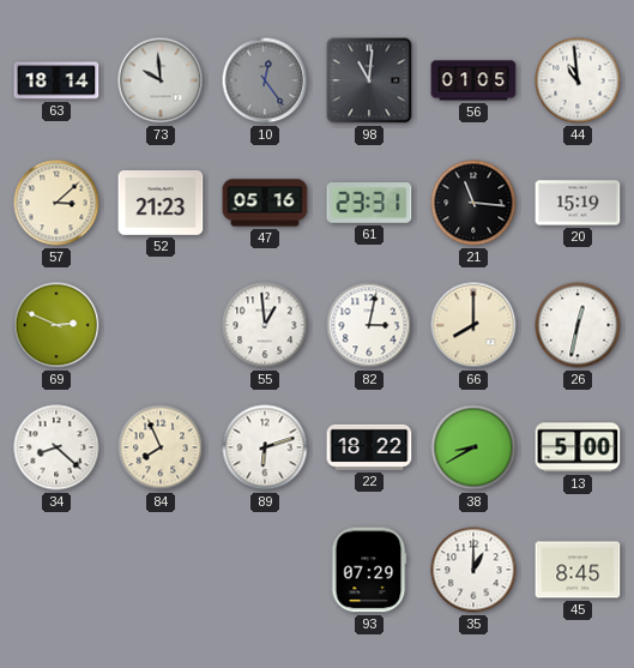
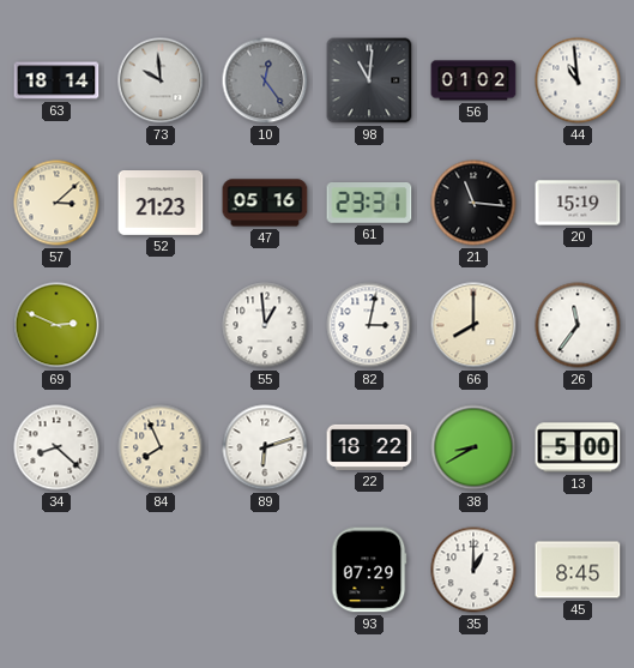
56: 01:05 -> 01:02
26: 12:32 -> 11:36
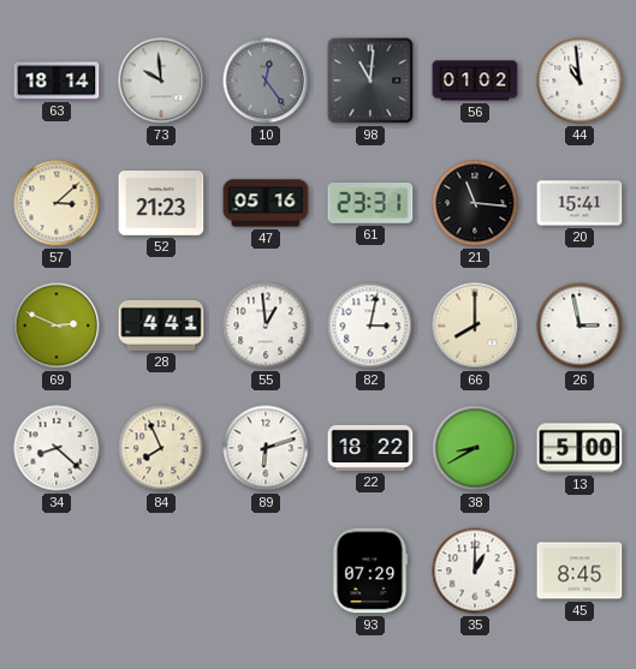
20: 15:19 -> 15:41
28: none -> 4:41
26: 11:36 -> 2:58
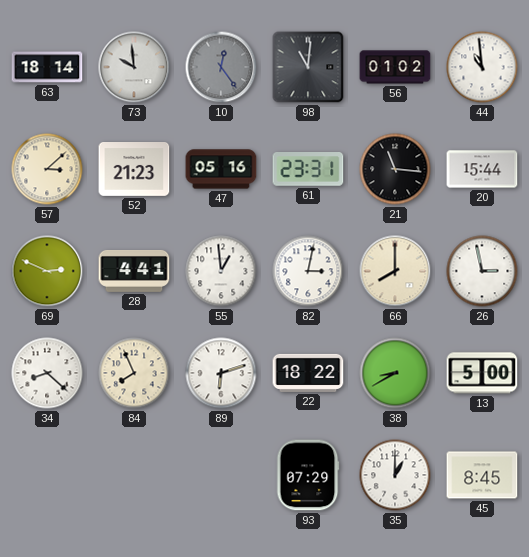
20: 15:41 -> 15:44
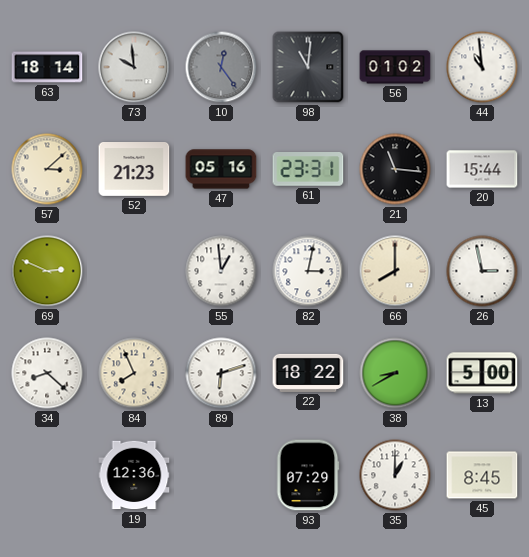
28: 4:41 -> none
19: none -> 12:36
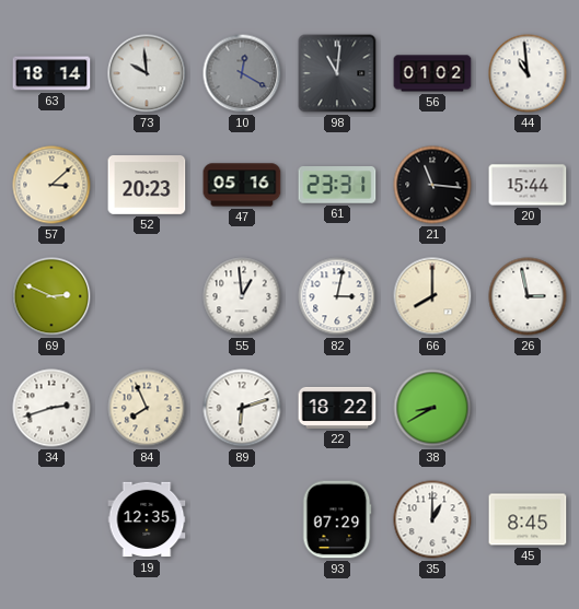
10: 12:24 -> 12:20
52: 21:23 -> 20:23
34: 8:22 -> 2:42
13: 5:00 -> none
19: 12:36 -> 12:35
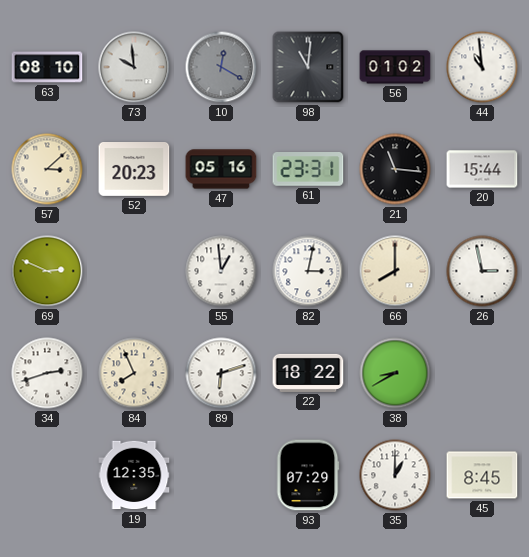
63: 18:14 -> 08:10
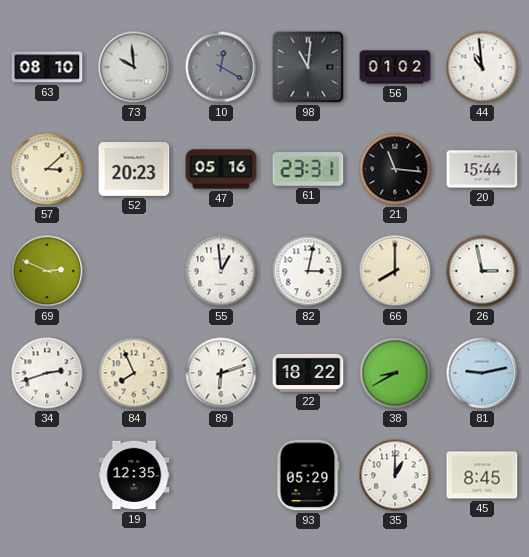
81: none -> 9:13
93: 07:29 -> 05:29
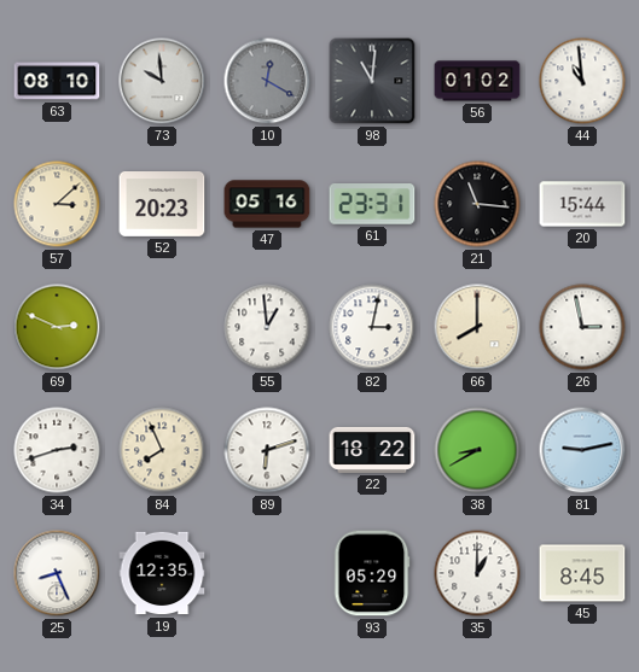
25: none -> 8:26
